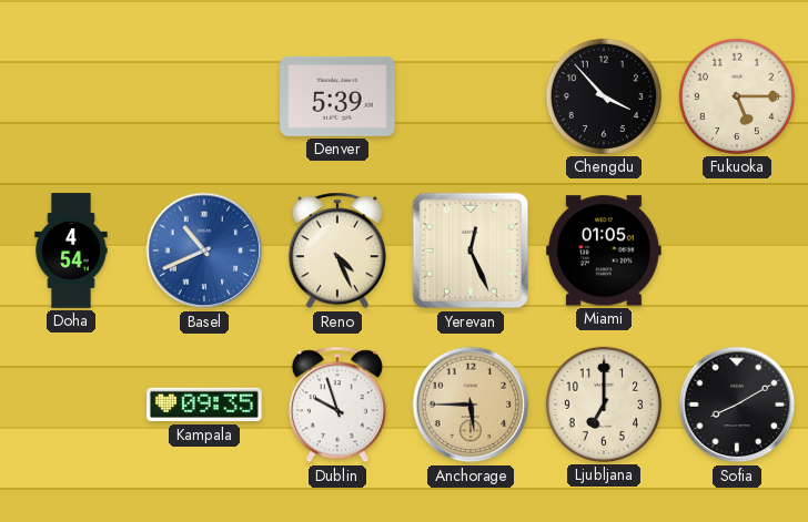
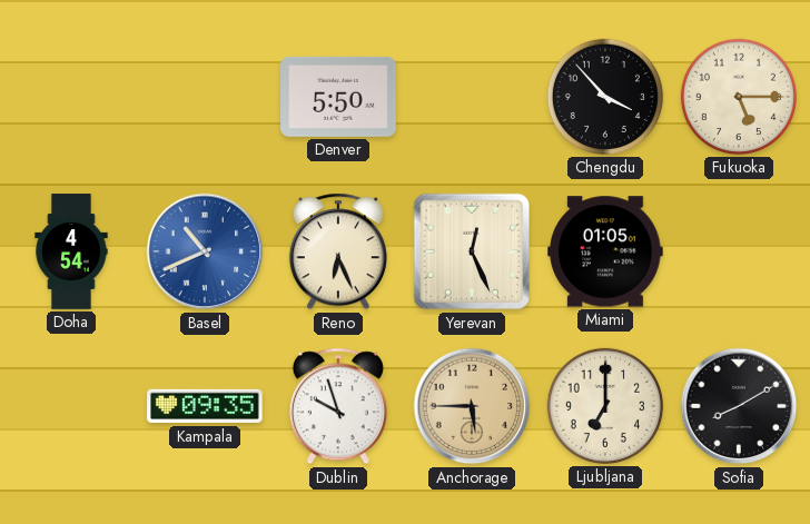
Denver: 5:39 -> 5:50
Reno: 4:26 -> 6:26
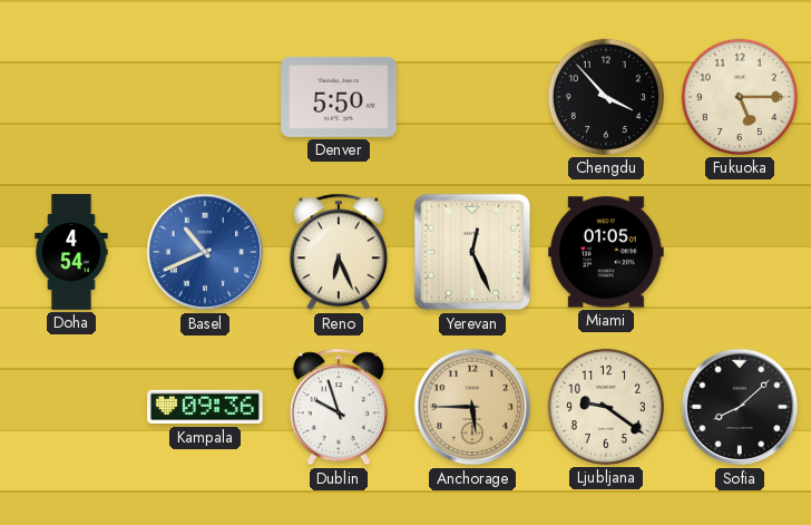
Kampala: 09:35 -> 09:36
Ljubljana: 7:00 -> 9:21
Sofia: 8:10 -> 8:08
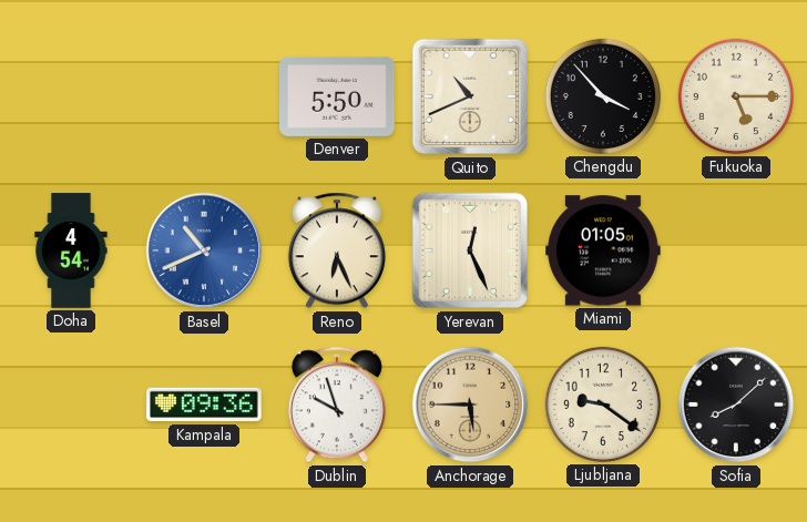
Quito: none -> 10:41
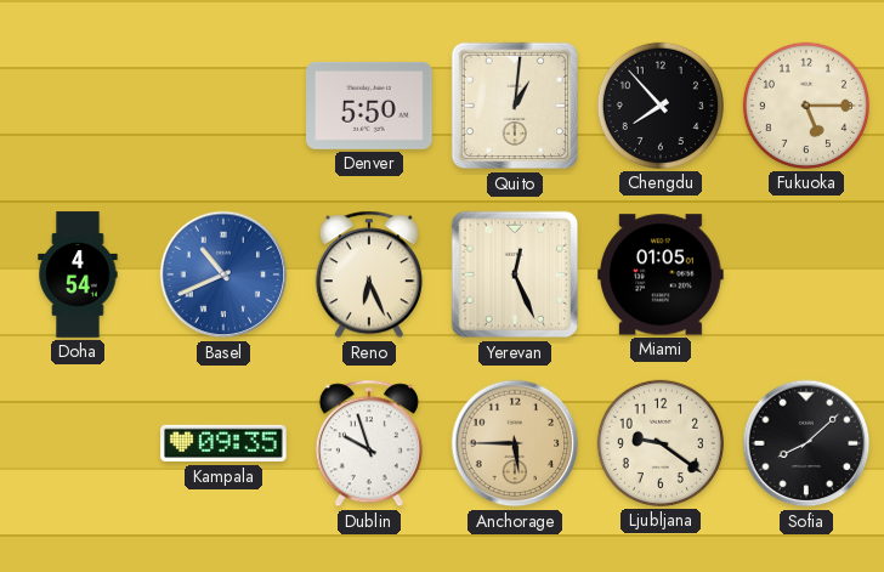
Quito: 10:41 -> 1:01
Chengdu: 3:53 -> 7:53
Kampala: 09:36 -> 09:35
